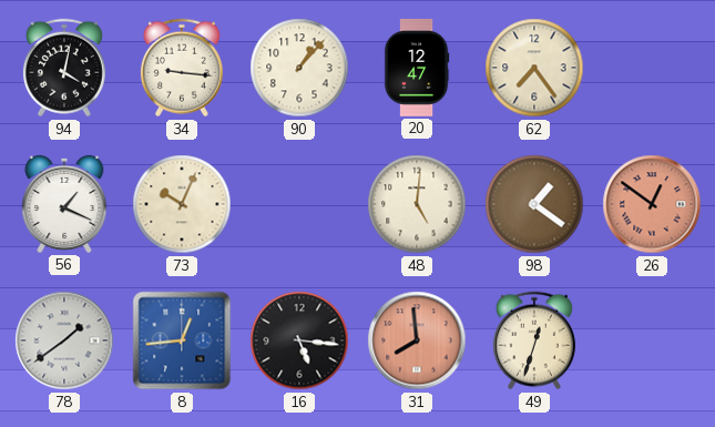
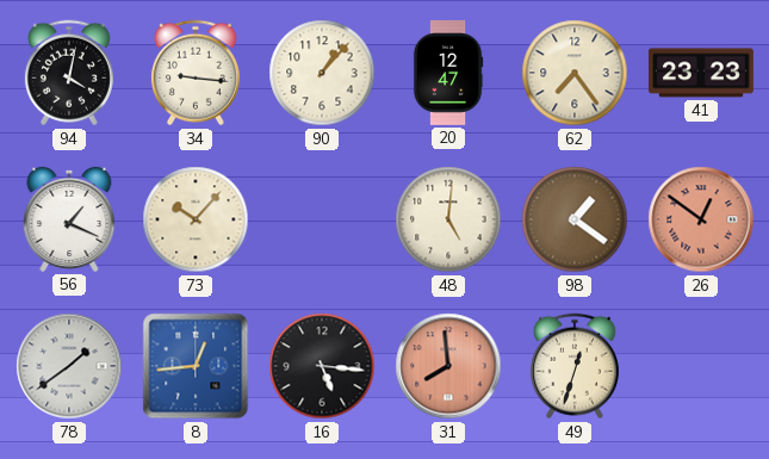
41: none -> 23:23
73: 10:04 -> 10:07
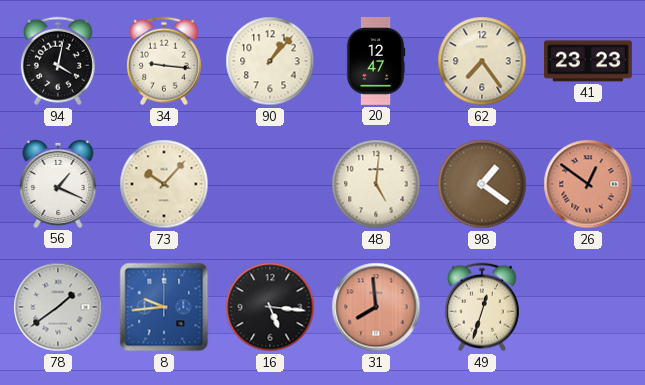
8: 12:44 -> 9:44
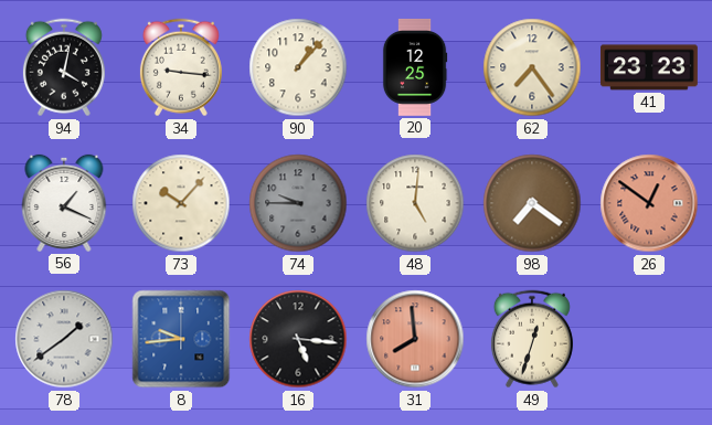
20: 12:47 -> 12:25
74: none -> 9:45
98: 1:21 -> 7:21
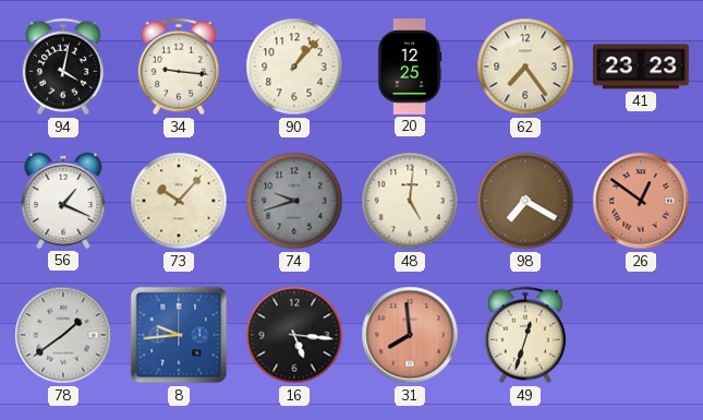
74: 9:45 -> 9:42
98: 7:21 -> 7:20
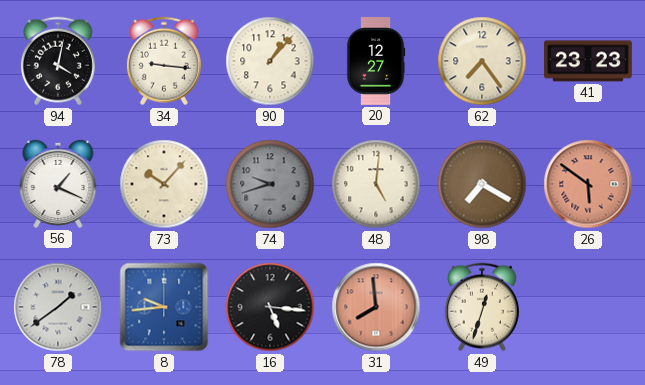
20: 12:25 -> 12:27
26: 12:51 -> 5:51
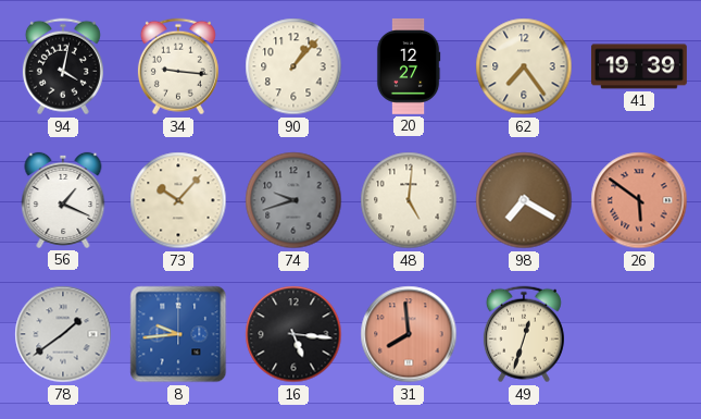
41: 23:23 -> 19:39
